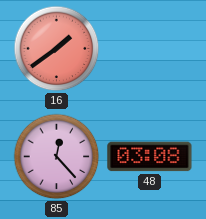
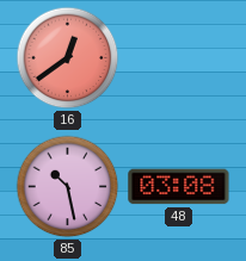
16: 1:39 -> 12:39
85: 12:23 -> 10:28
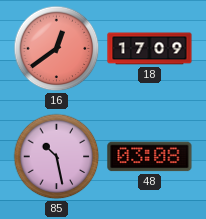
18: none -> 17:09
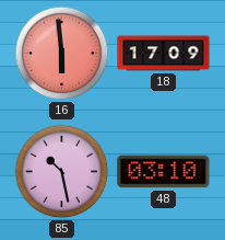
16: 12:39 -> 5:59
48: 03:08 -> 03:10
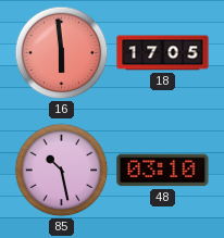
18: 17:09 -> 17:05
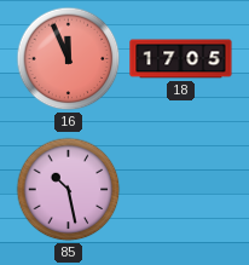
16: 5:59 -> 11:56
48: 03:10 -> none
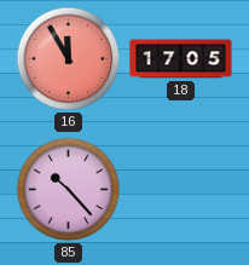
16: 11:56 -> 11:55
85: 10:28 -> 10:23
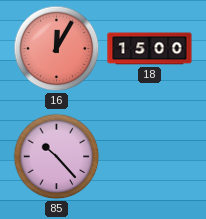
16: 11:55 -> 12:05
18: 17:05 -> 15:00
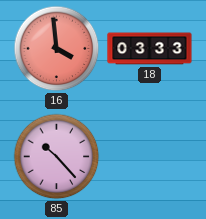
16: 12:05 -> 3:59
18: 15:00 -> 03:33
